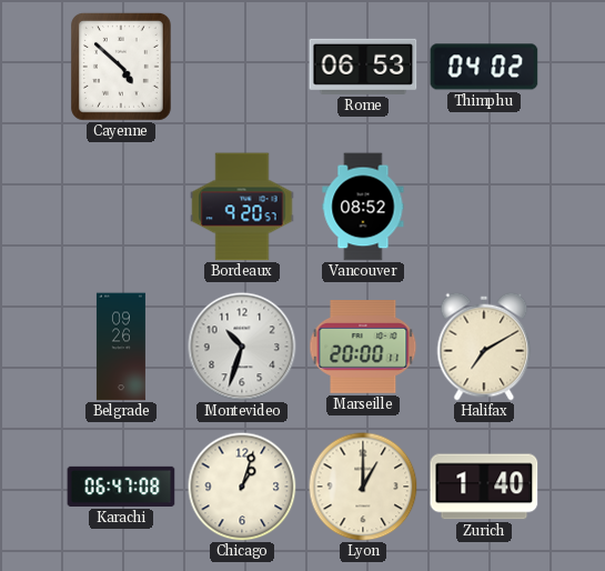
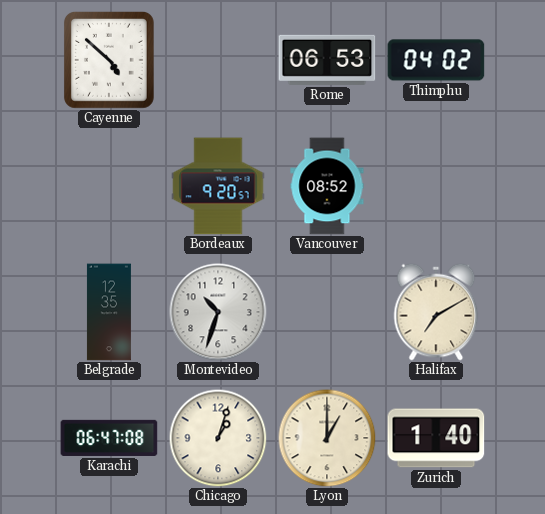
Belgrade: 09:26 -> 12:35
Marseille: 20:00 -> none
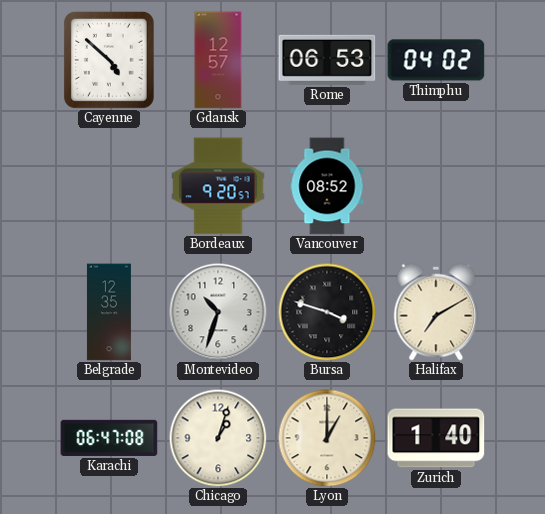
Gdansk: none -> 12:57
Bursa: none -> 3:48
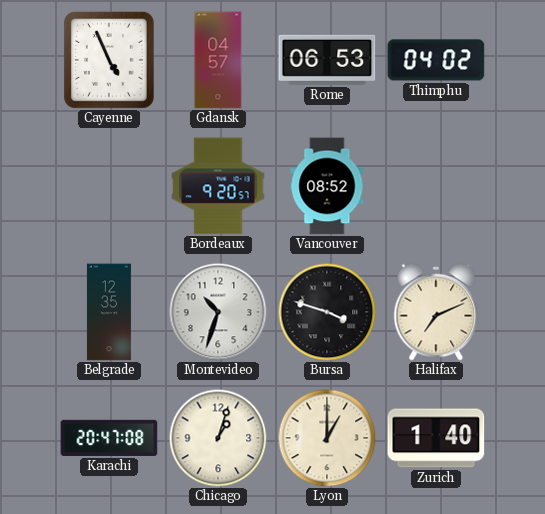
Cayenne: 4:52 -> 4:56
Gdansk: 12:57 -> 04:57
Halifax: 7:10 -> 7:11
Karachi: 06:47 -> 20:47
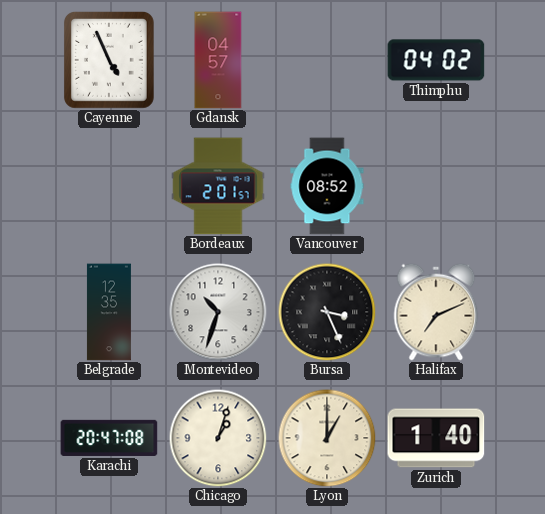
Rome: 06:53 -> none
Bordeaux: 9:20 -> 2:01
Bursa: 3:48 -> 3:26
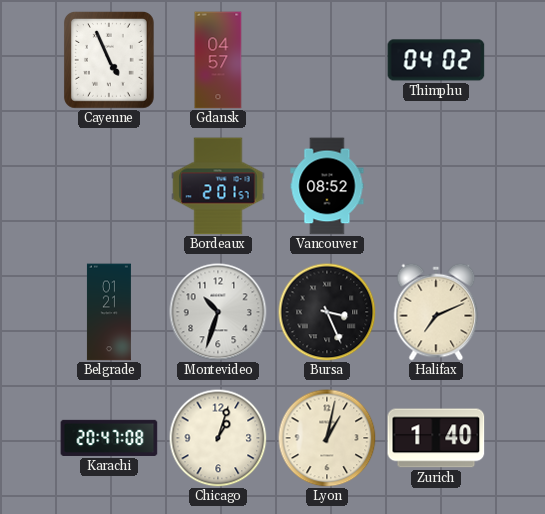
Belgrade: 12:35 -> 01:21
Lyon: 1:00 -> 1:02
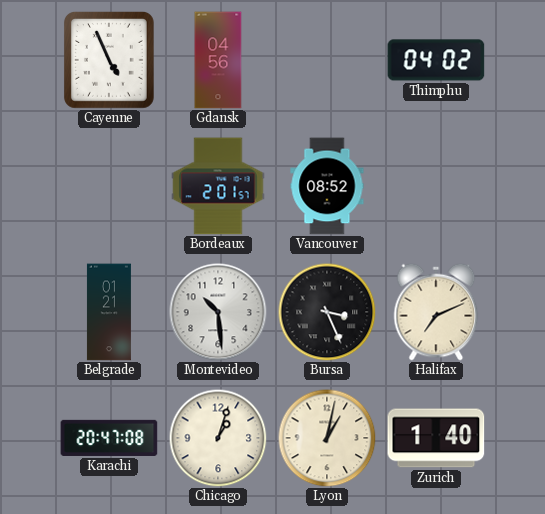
Gdansk: 04:57 -> 04:56
Montevideo: 10:33 -> 10:29
